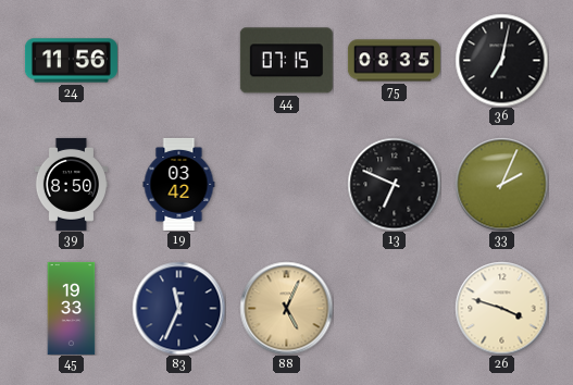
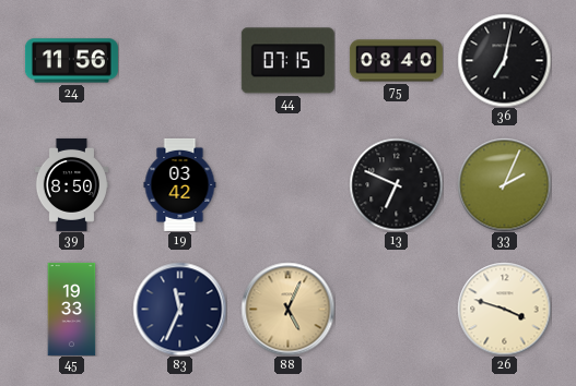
75: 08:35 -> 08:40
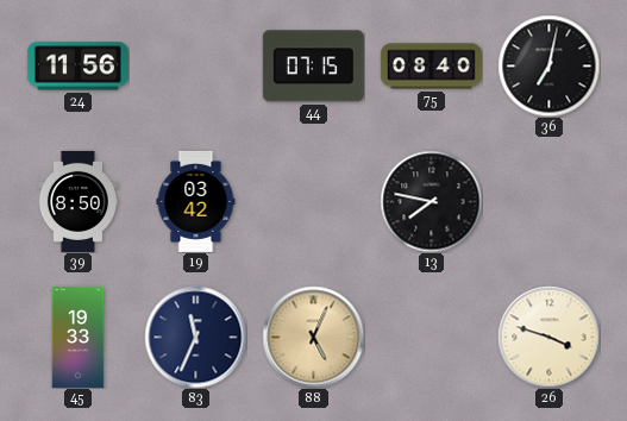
13: 6:49 -> 7:47
33: 2:04 -> none
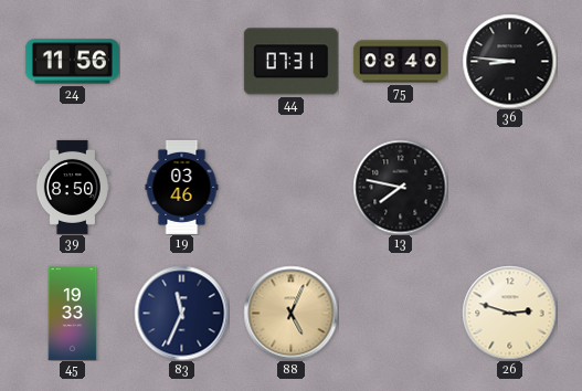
44: 07:15 -> 07:31
36: 7:02 -> 8:46
19: 03:42 -> 03:46
26: 3:48 -> 2:48
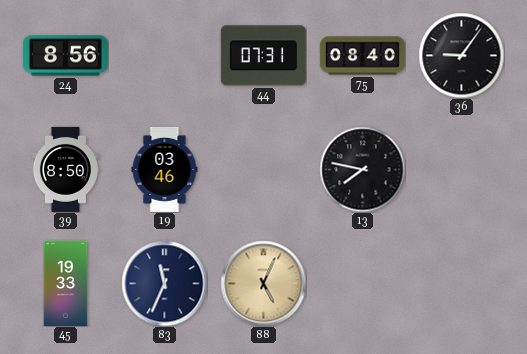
24: 11:56 -> 8:56
36: 8:46 -> 9:06
26: 2:48 -> none
